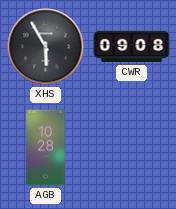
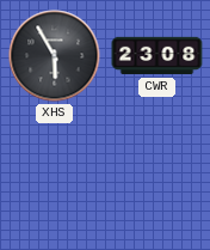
CWR: 09:08 -> 23:08
AGB: 10:28 -> none
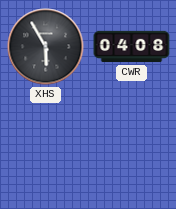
CWR: 23:08 -> 04:08
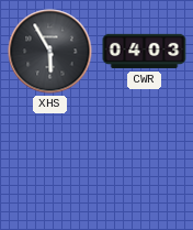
CWR: 04:08 -> 04:03
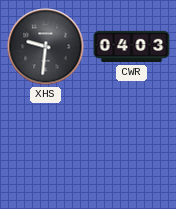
XHS: 5:55 -> 9:31
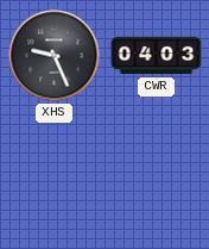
XHS: 9:31 -> 9:26
